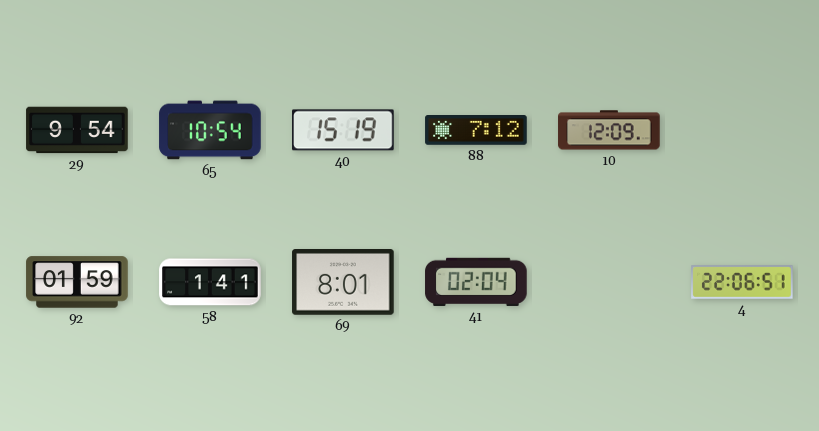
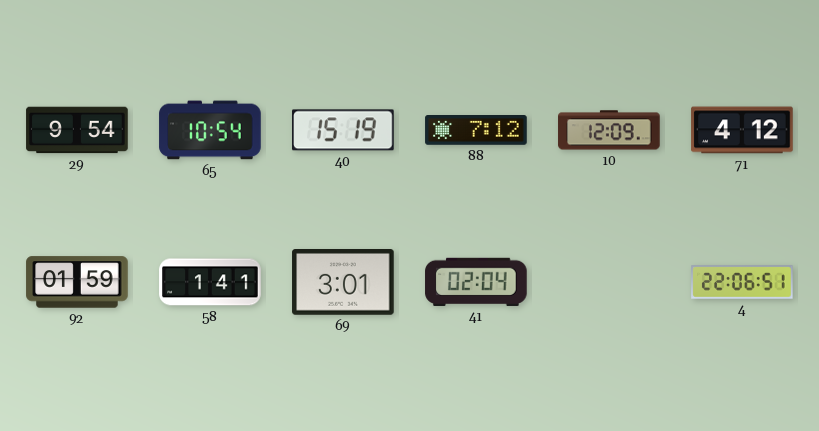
71: none -> 4:12
69: 8:01 -> 3:01
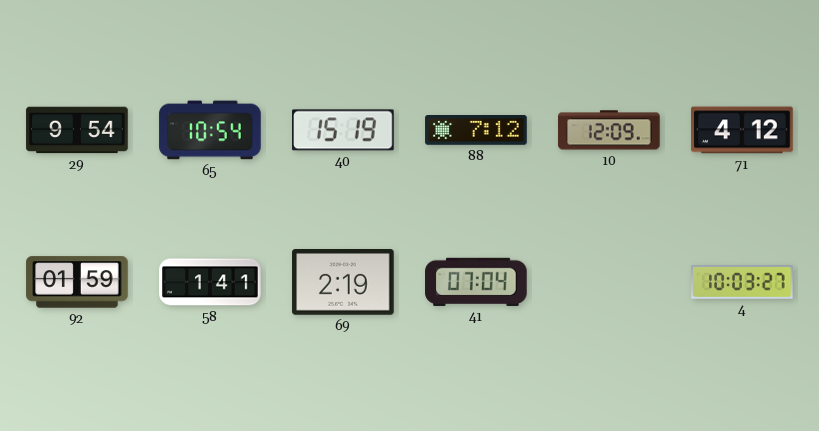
69: 3:01 -> 2:19
41: 02:04 -> 07:04
4: 22:06 -> 10:03
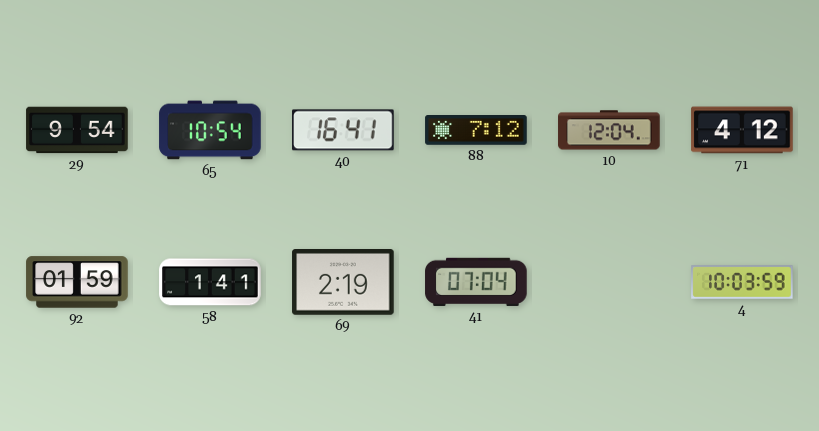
40: 15:19 -> 16:41
10: 12:09 -> 12:04
4: 10:03:27 -> 10:03:59
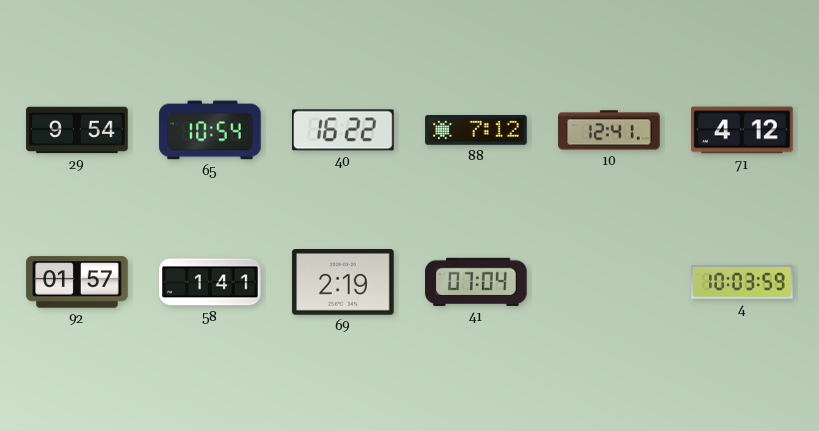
40: 16:41 -> 16:22
10: 12:04 -> 12:41
92: 01:59 -> 01:57
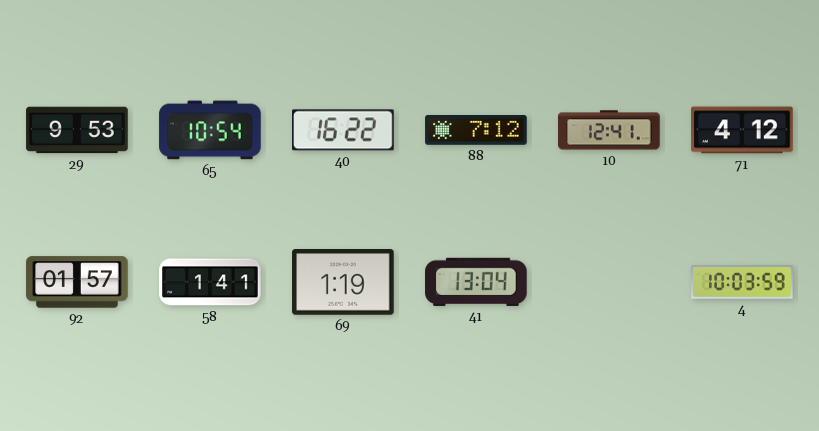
29: 9:54 -> 9:53
69: 2:19 -> 1:19
41: 07:04 -> 13:04
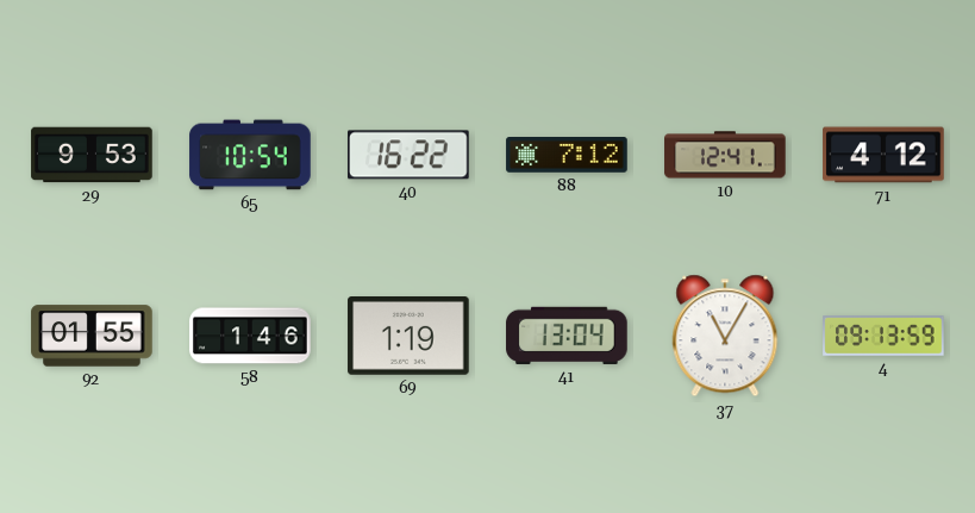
92: 01:57 -> 01:55
58: 1:41 -> 1:46
37: none -> 11:05
4: 10:03 -> 09:13
